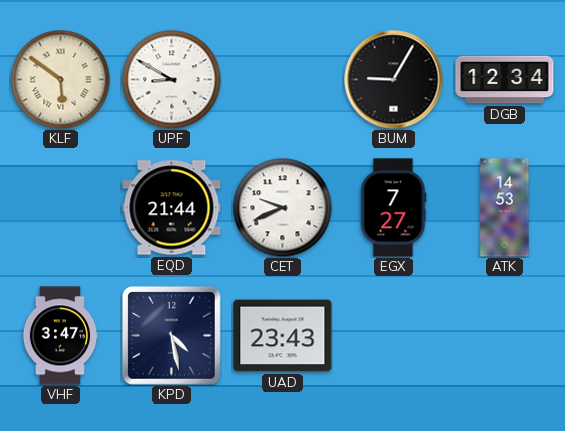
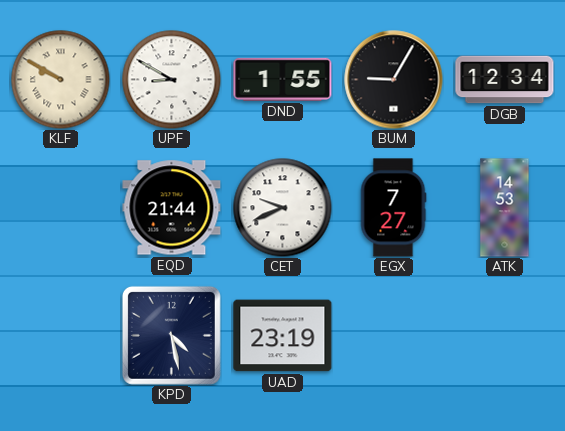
KLF: 5:51 -> 9:50
DND: none -> 1:55
VHF: 3:47 -> none
UAD: 23:43 -> 23:19
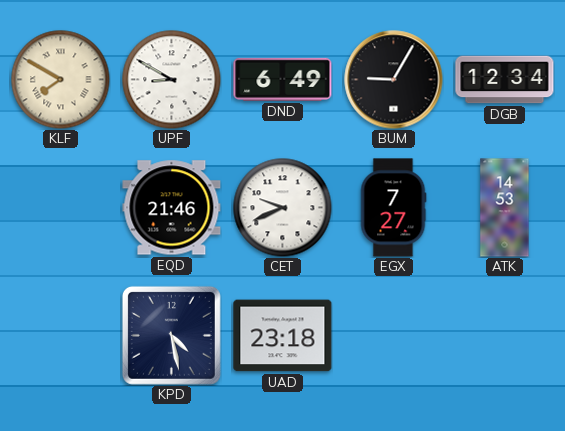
KLF: 9:50 -> 7:50
DND: 1:55 -> 6:49
EQD: 21:44 -> 21:46
UAD: 23:19 -> 23:18
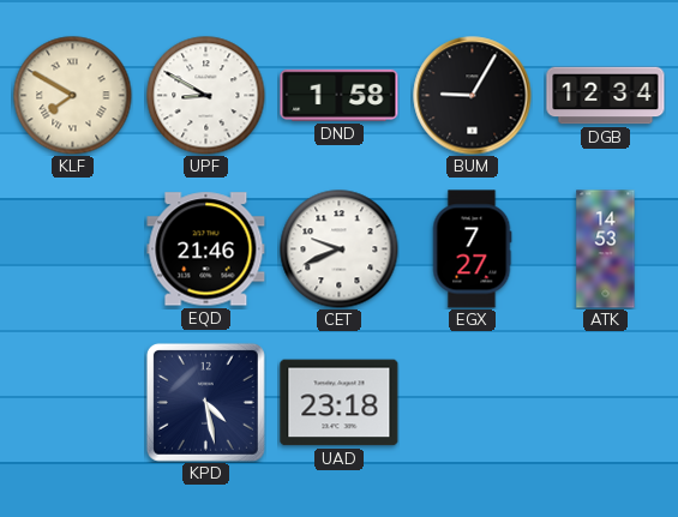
DND: 6:49 -> 1:58
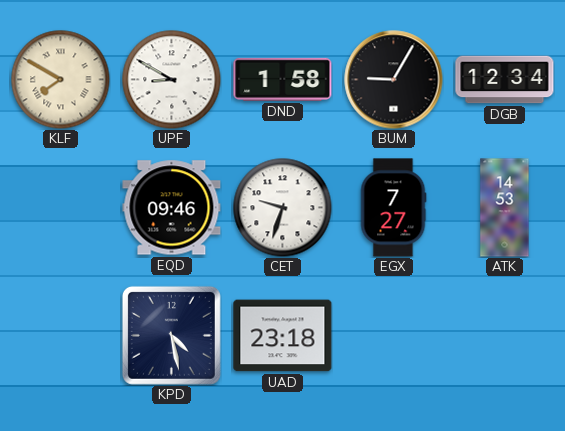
EQD: 21:46 -> 09:46
CET: 9:41 -> 9:33
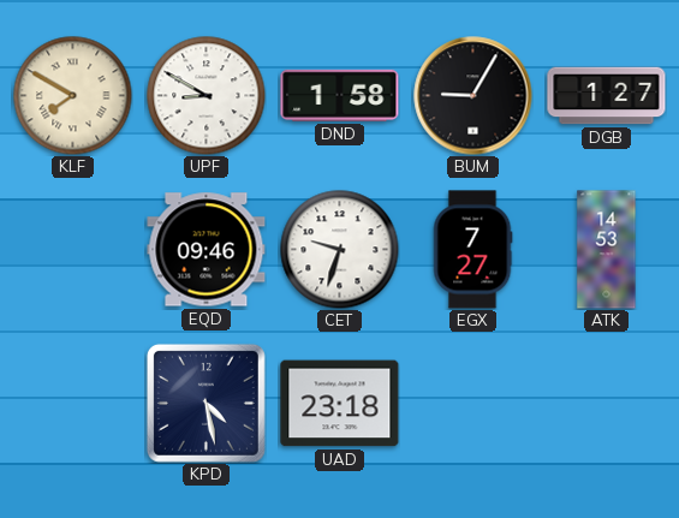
DGB: 12:34 -> 1:27
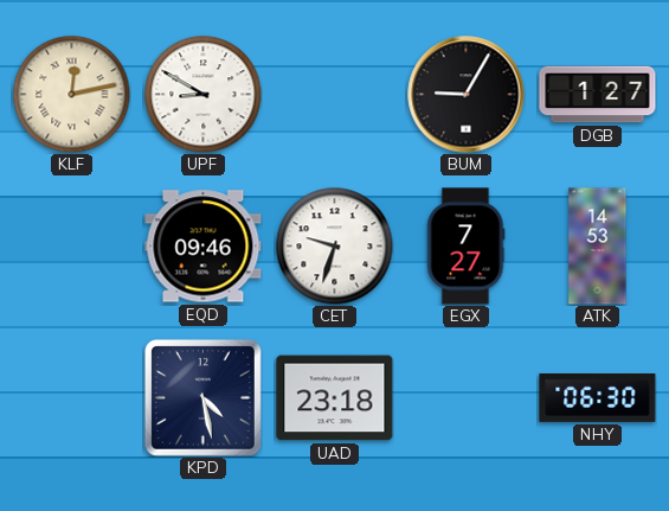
KLF: 7:50 -> 12:13
DND: 1:58 -> none
NHY: none -> 06:30
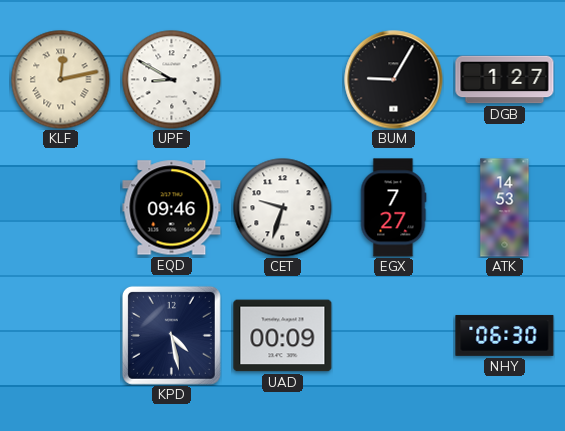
UAD: 23:18 -> 00:09
